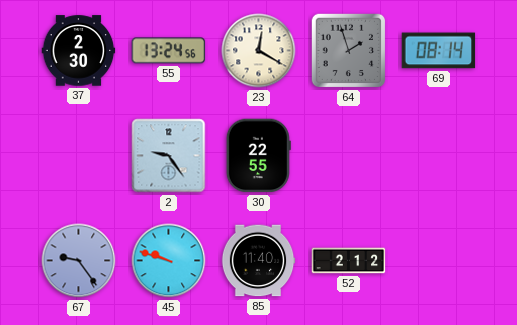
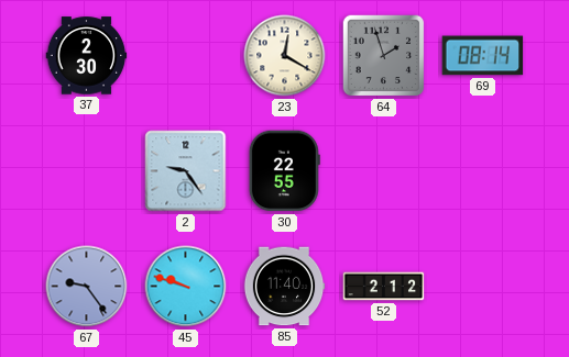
55: 13:24 -> none
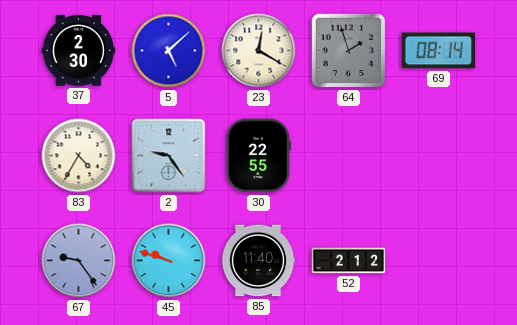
5: none -> 5:08
83: none -> 4:35
